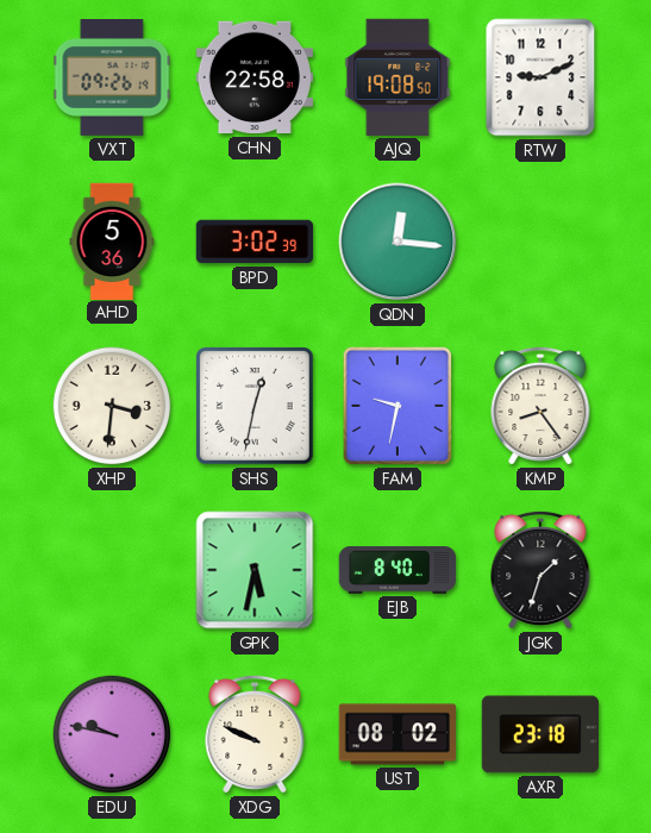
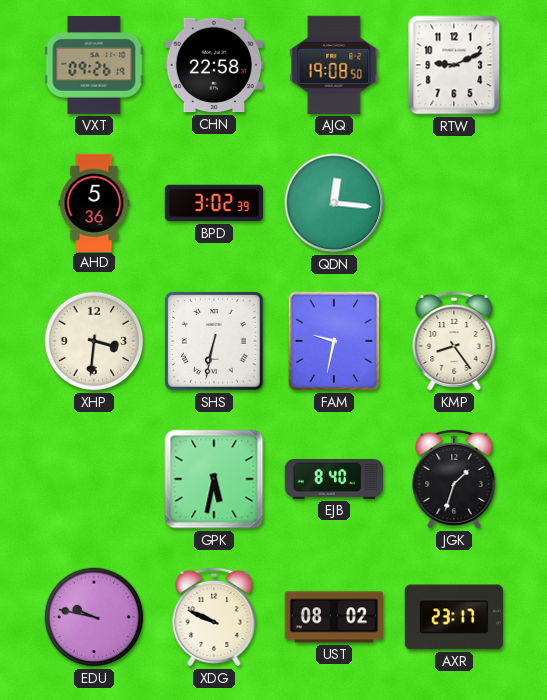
SHS: 12:32 -> 6:32
AXR: 23:18 -> 23:17
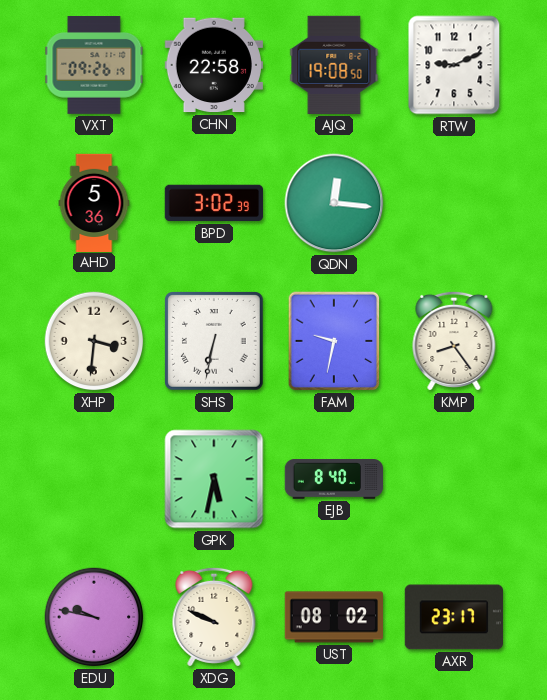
JGK: 1:33 -> none
